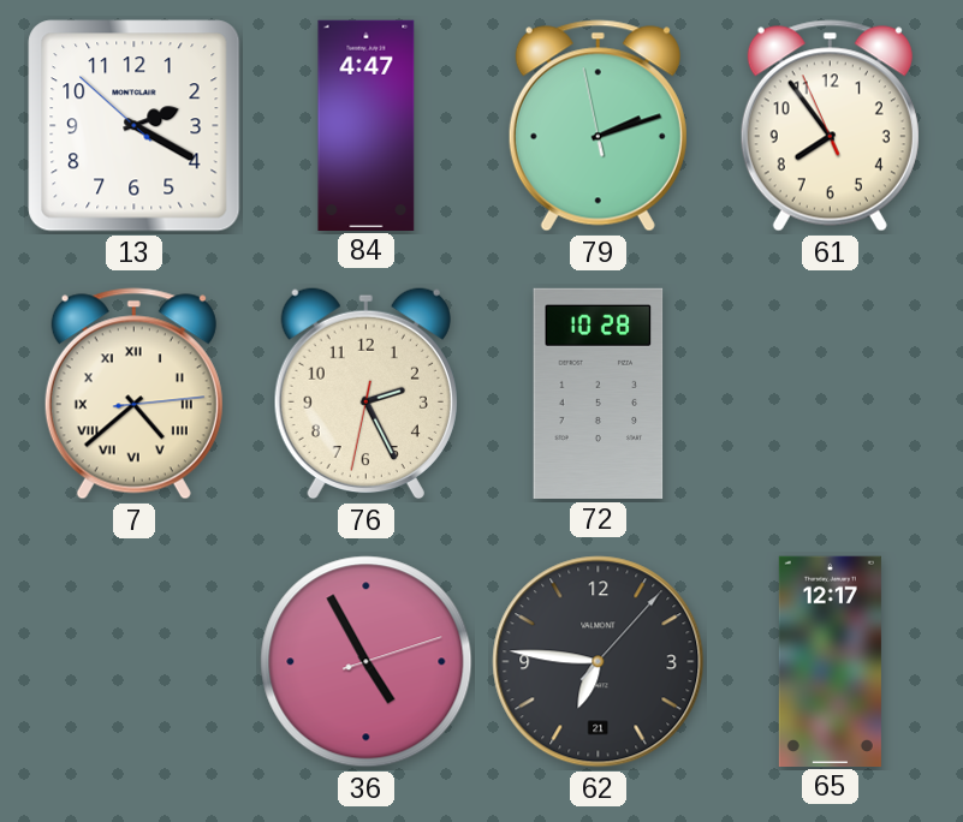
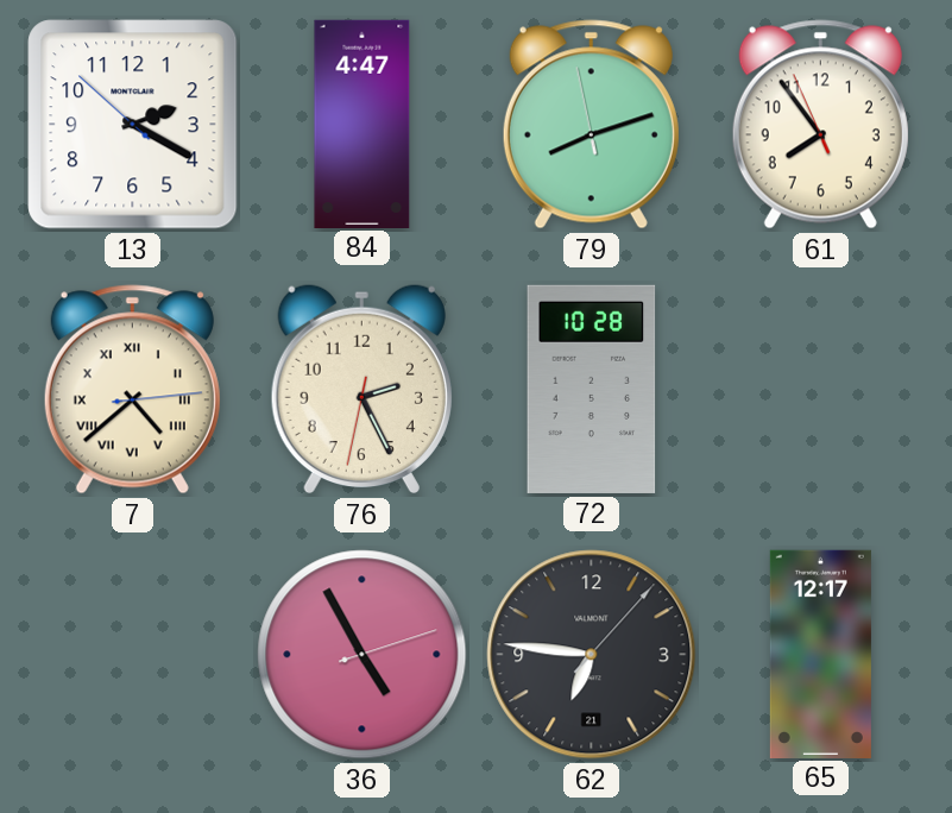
79: 2:11 -> 8:11
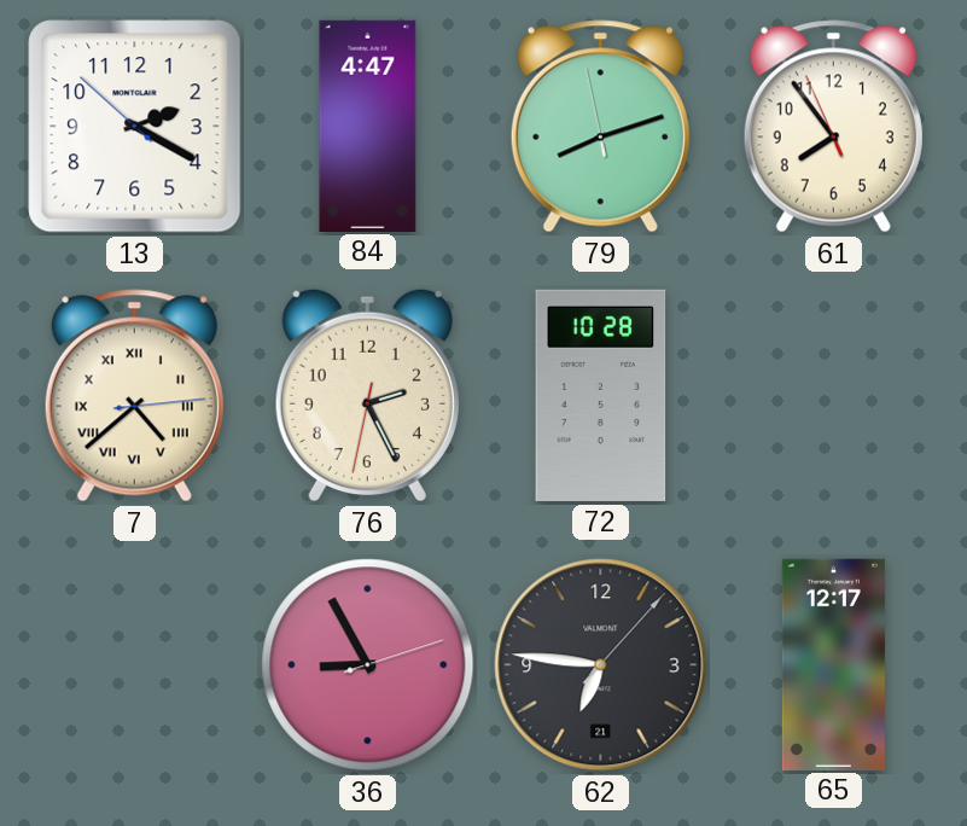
36: 4:55 -> 8:55
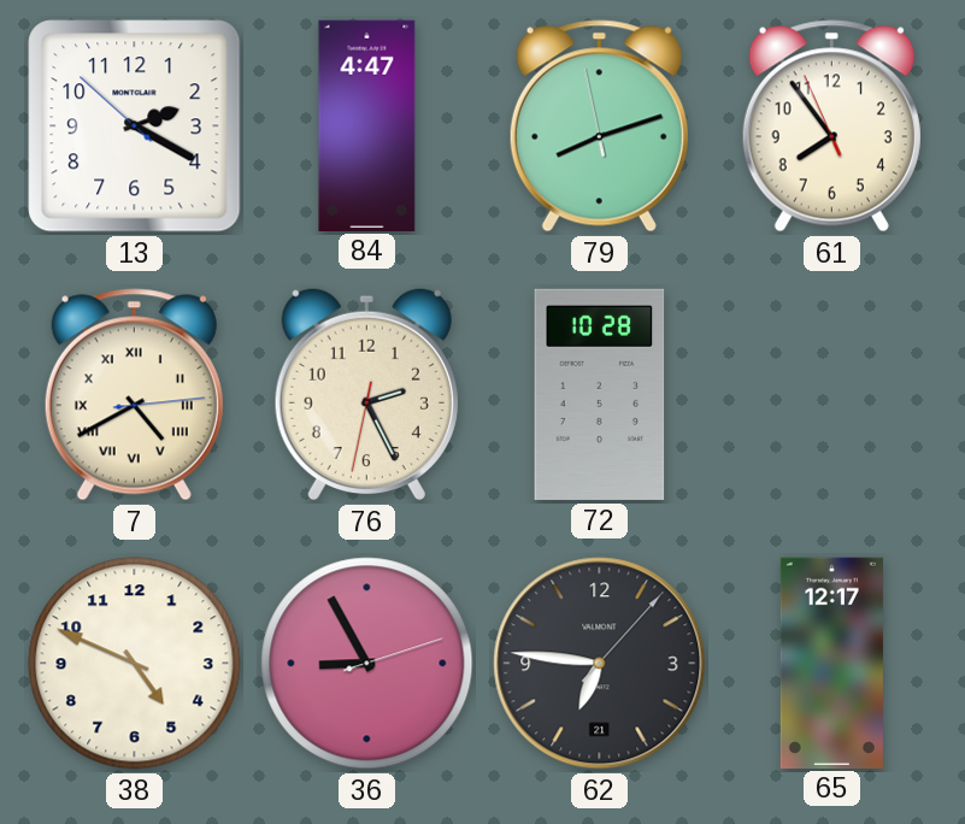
7: 4:38 -> 4:40
38: none -> 4:49
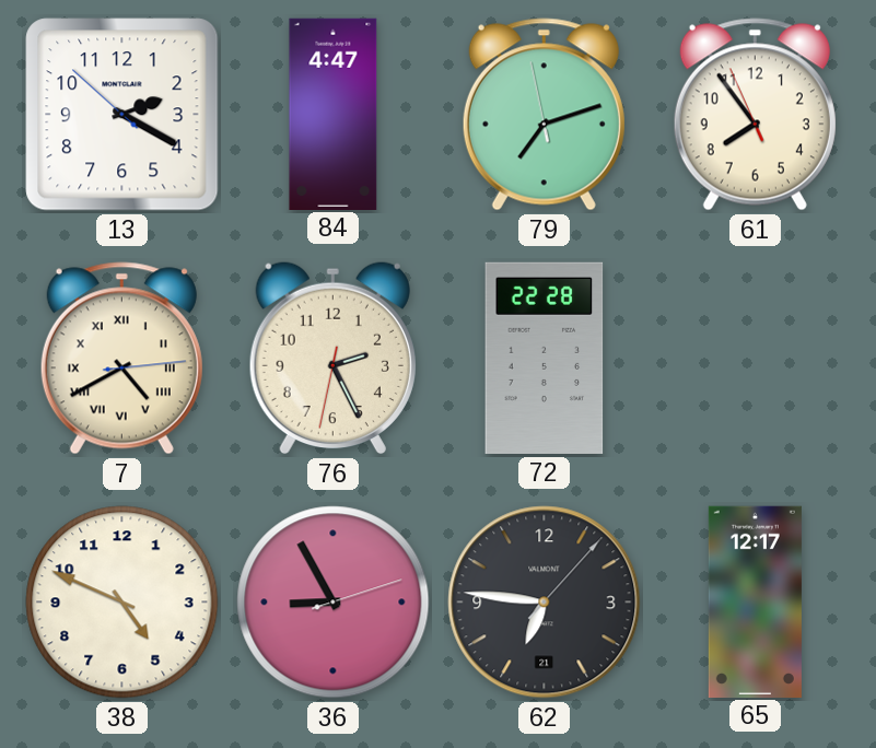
79: 8:11 -> 7:11
72: 10:28 -> 22:28
